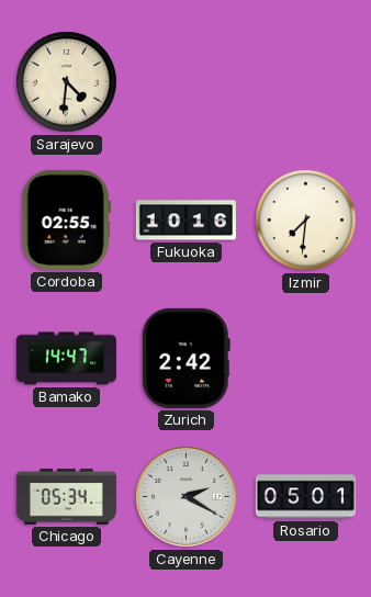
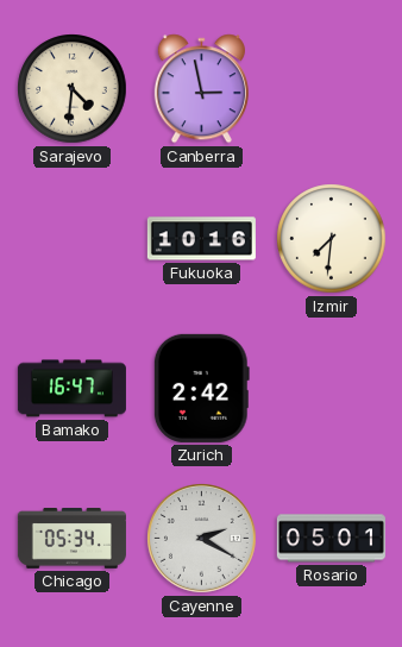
Canberra: none -> 2:58
Cordoba: 02:55 -> none
Bamako: 14:47 -> 16:47
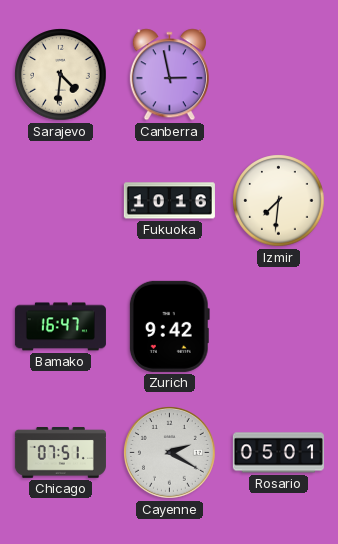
Zurich: 2:42 -> 9:42
Chicago: 05:34 -> 07:51
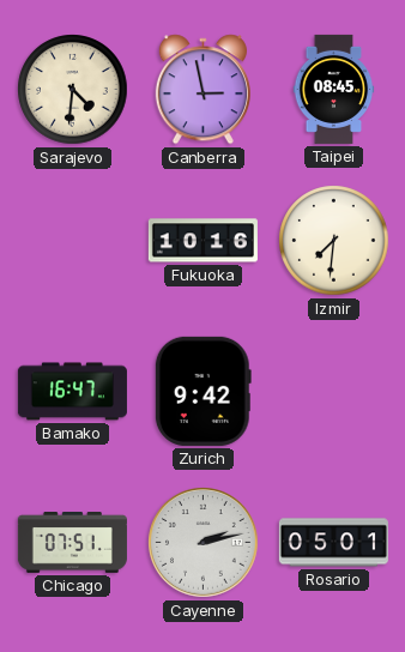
Taipei: none -> 08:45
Cayenne: 2:20 -> 2:13
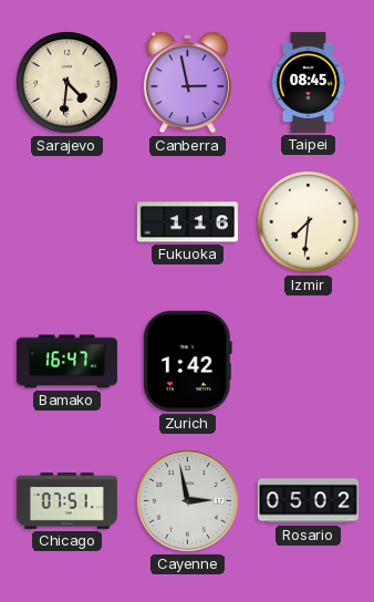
Fukuoka: 10:16 -> 1:16
Zurich: 9:42 -> 1:42
Cayenne: 2:13 -> 2:58
Rosario: 05:01 -> 05:02
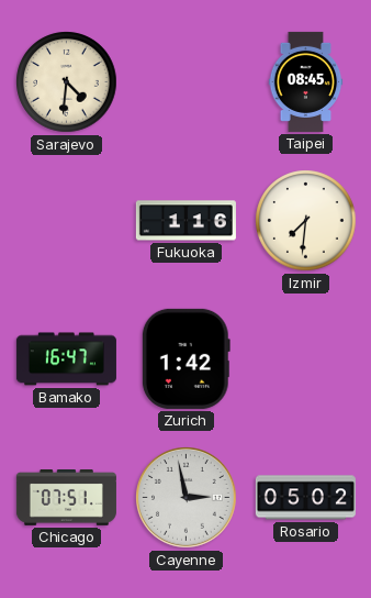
Canberra: 2:58 -> none
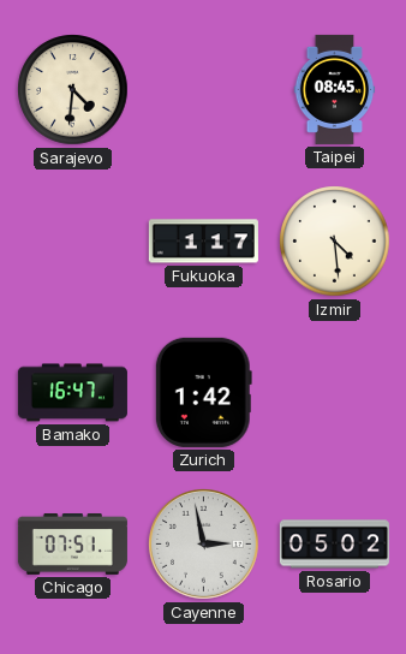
Fukuoka: 1:16 -> 1:17
Izmir: 7:31 -> 4:29
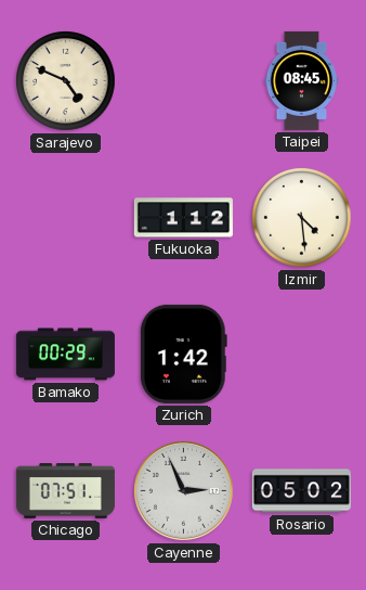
Sarajevo: 4:31 -> 4:49
Fukuoka: 1:17 -> 1:12
Bamako: 16:47 -> 00:29
Cayenne: 2:58 -> 2:56
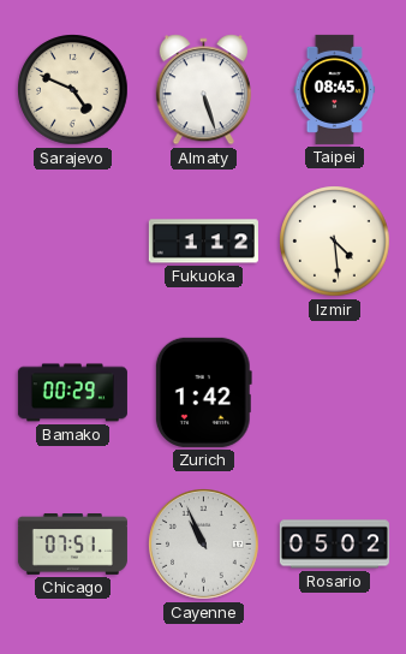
Almaty: none -> 5:27
Cayenne: 2:56 -> 10:56
